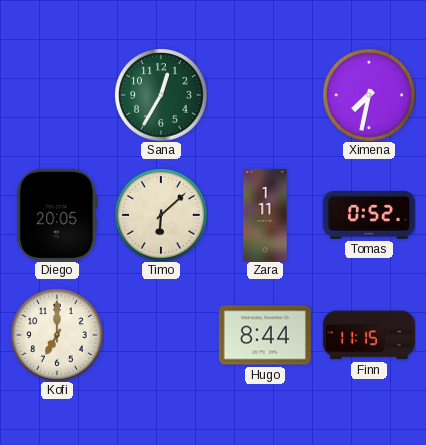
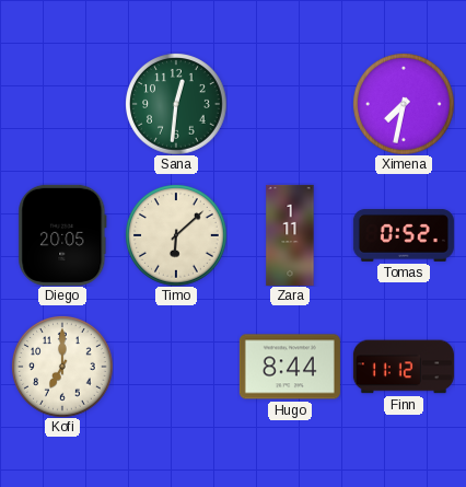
Sana: 12:35 -> 12:31
Finn: 11:15 -> 11:12
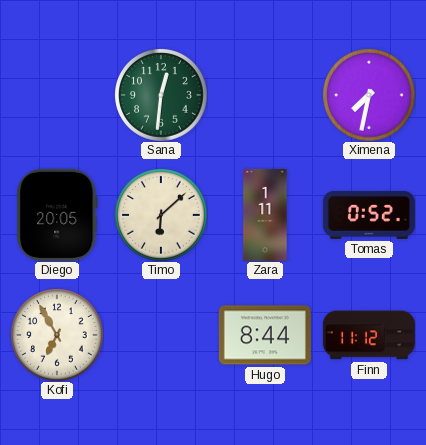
Kofi: 7:00 -> 6:55
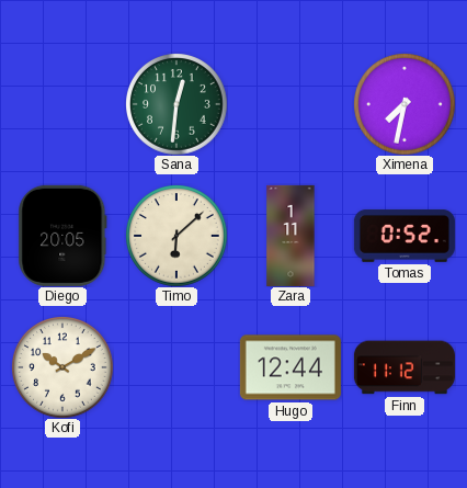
Kofi: 6:55 -> 10:10
Hugo: 8:44 -> 12:44
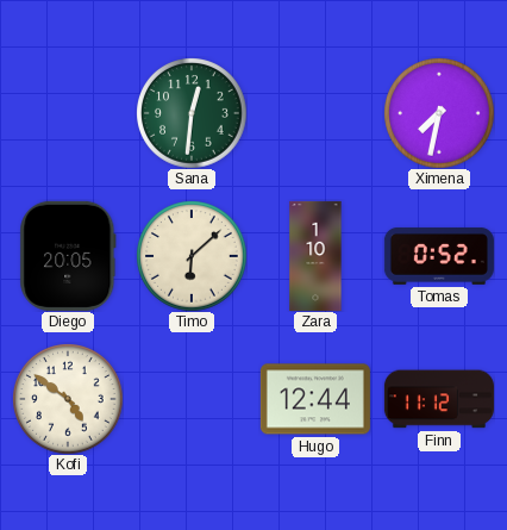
Zara: 1:11 -> 1:10
Kofi: 10:10 -> 4:51
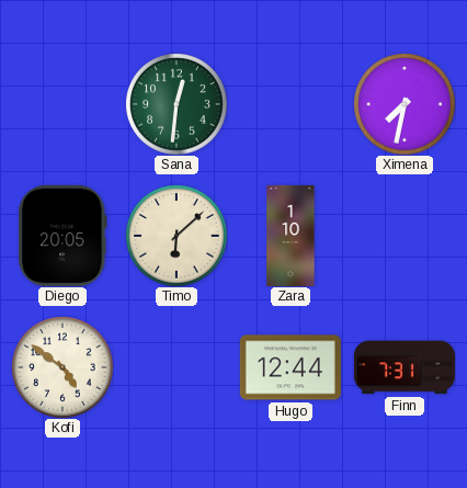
Tomas: 0:52 -> none
Finn: 11:12 -> 7:31
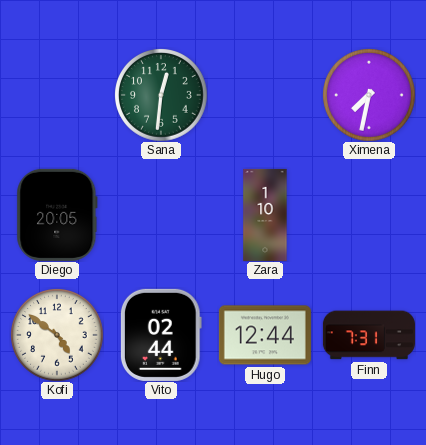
Timo: 6:08 -> none
Vito: none -> 02:44
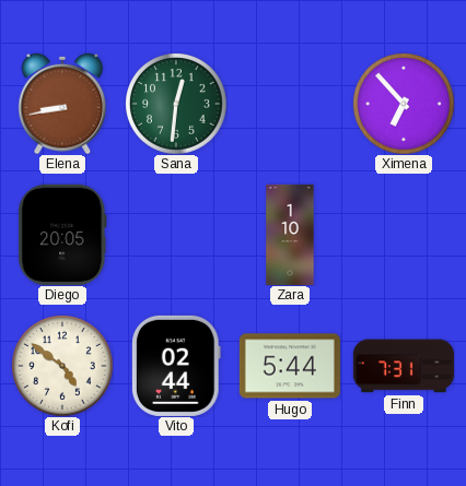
Elena: none -> 8:43
Ximena: 7:32 -> 6:53
Hugo: 12:44 -> 5:44
